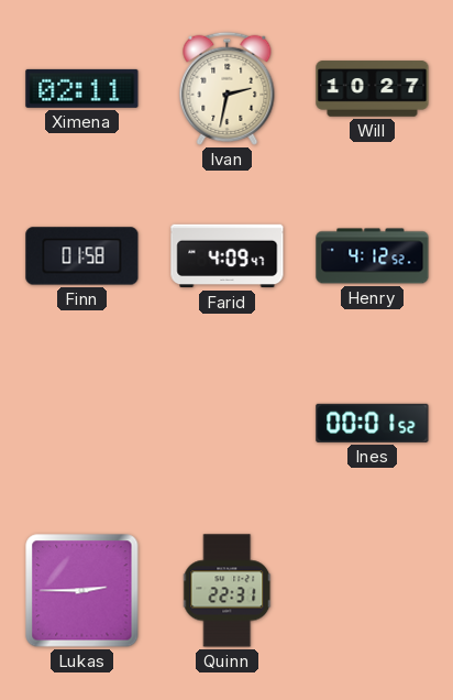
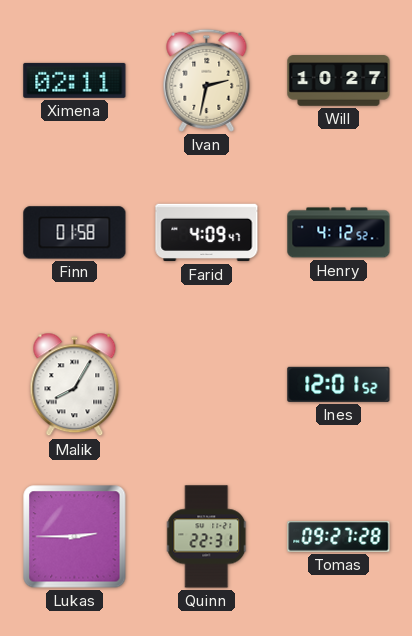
Malik: none -> 8:05
Ines: 00:01 -> 12:01
Tomas: none -> 09:27
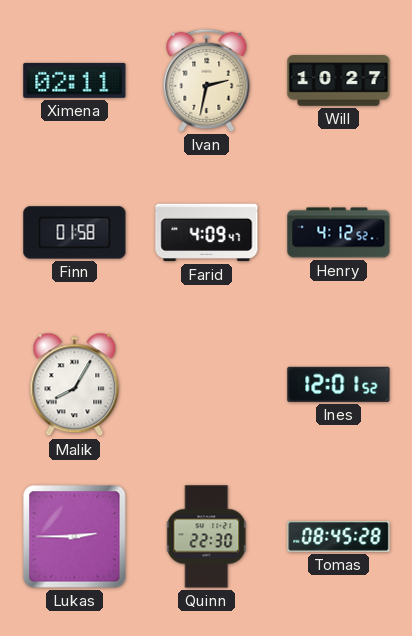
Quinn: 22:31 -> 22:30
Tomas: 09:27 -> 08:45
